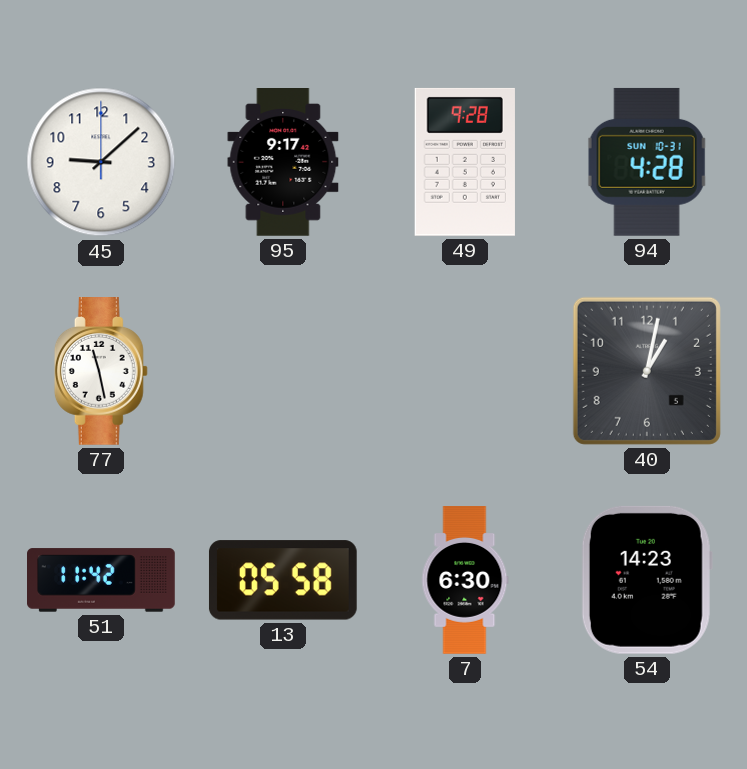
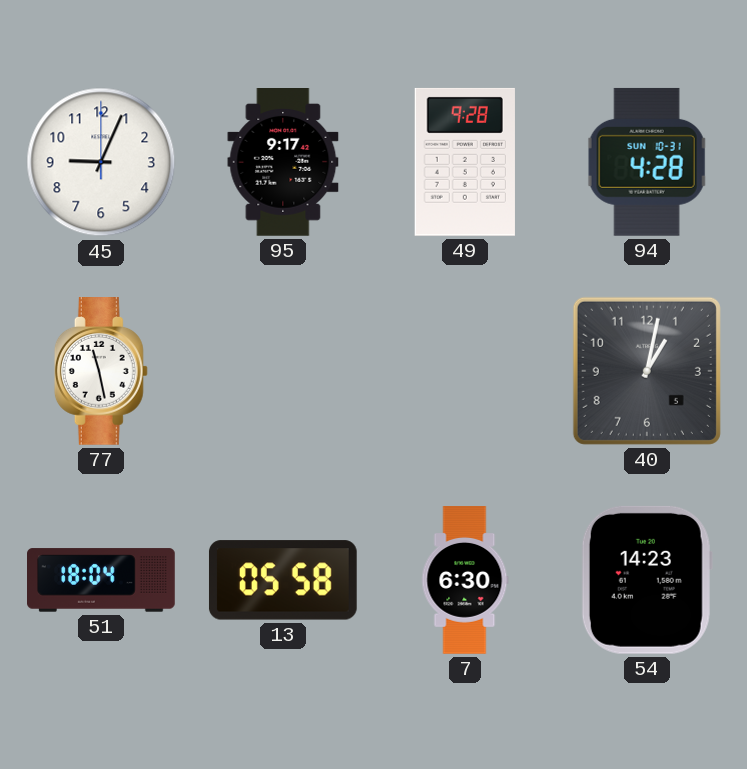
45: 9:08 -> 9:04
51: 11:42 -> 18:04
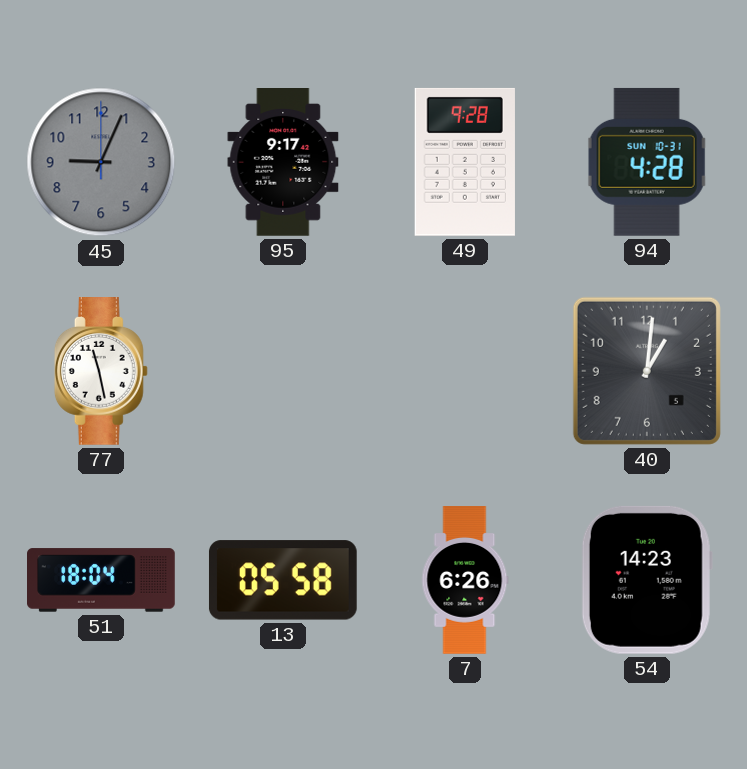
45 dial: white -> grey
40: 1:02 -> 1:01
7: 6:30 -> 6:26
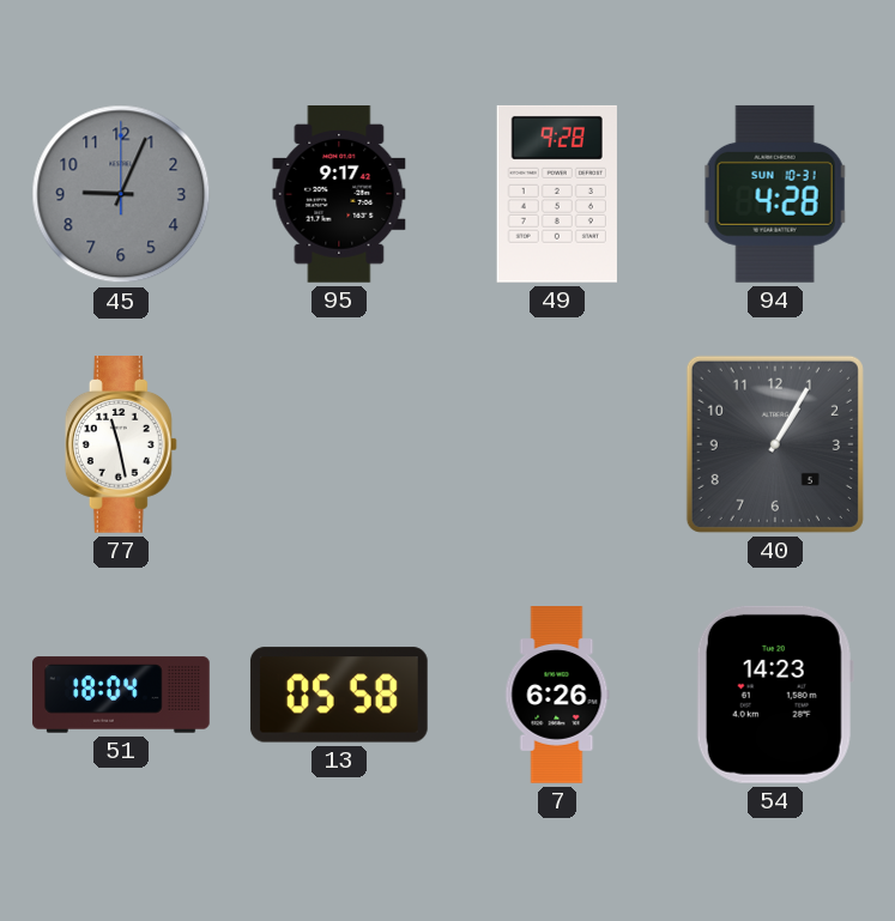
40: 1:01 -> 1:05
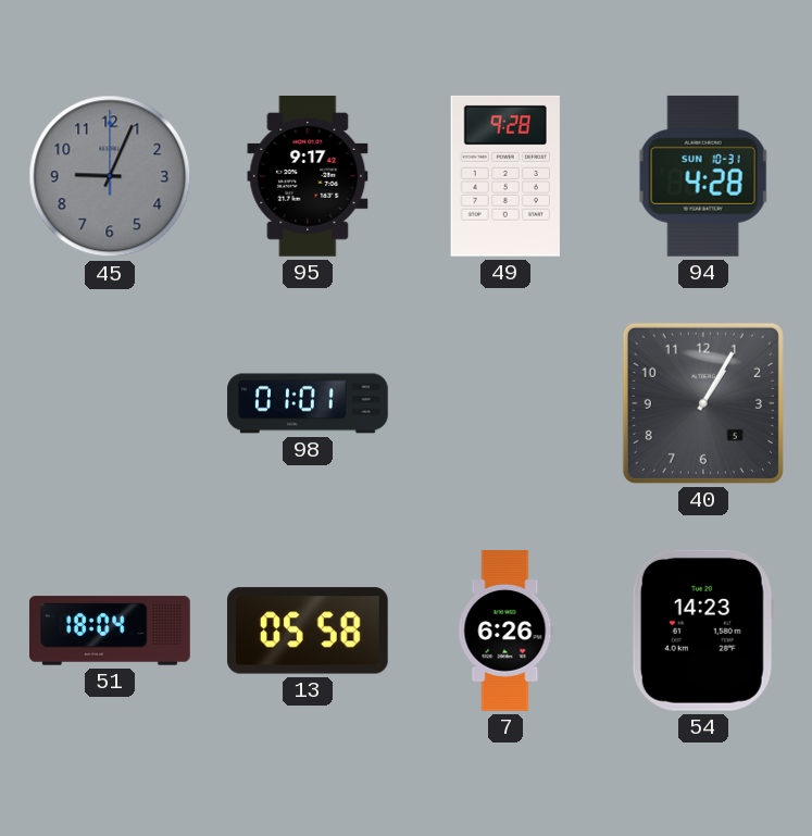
77: 11:28 -> none
98: none -> 01:01
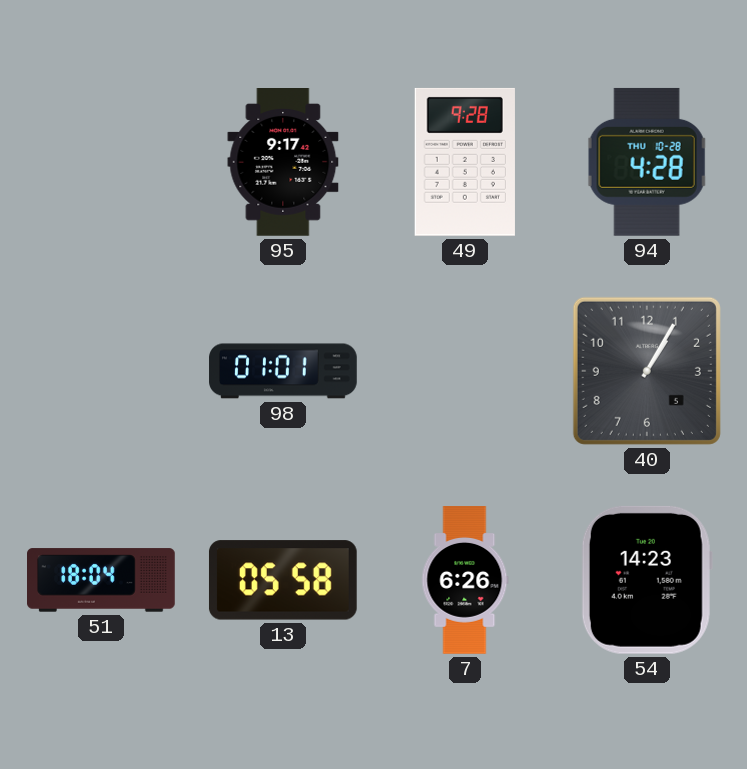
45: 9:04 -> none
94 date: SUN 10-31 -> THU 10-28
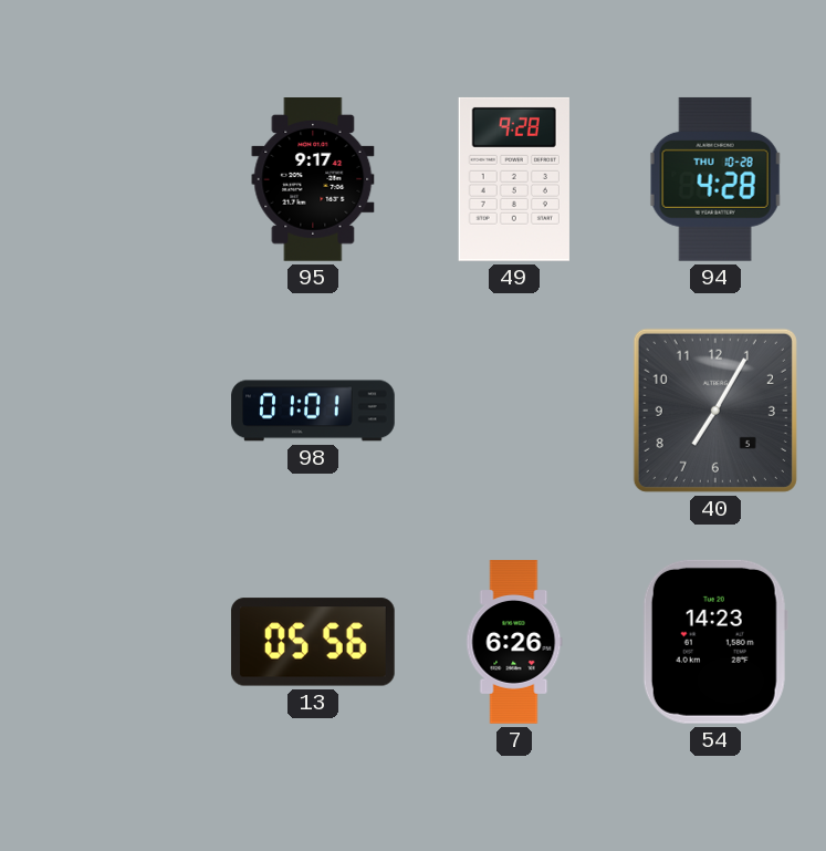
40: 1:05 -> 7:05
51: 18:04 -> none
13: 05:58 -> 05:56
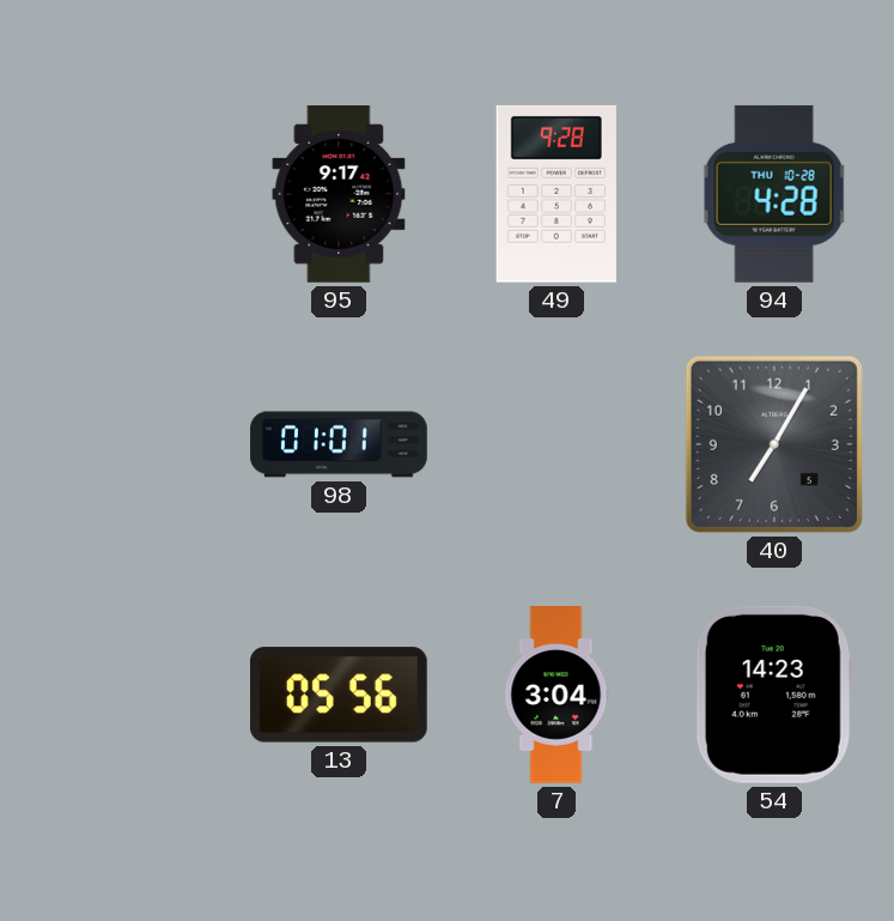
7: 6:26 -> 3:04
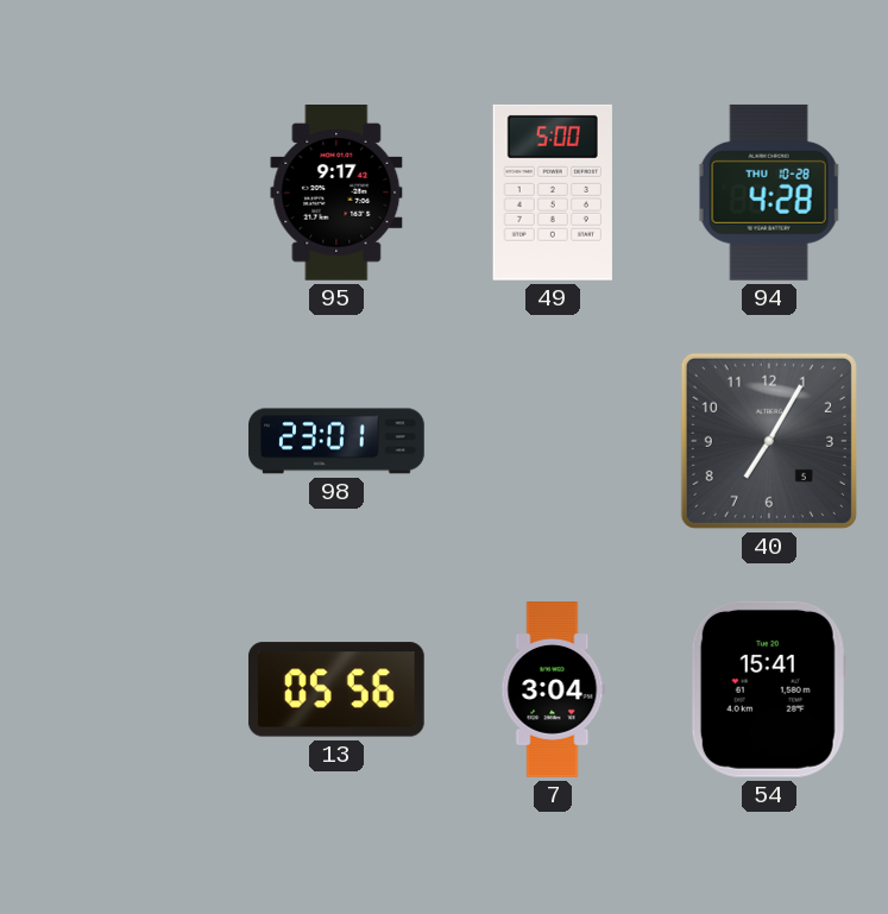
49: 9:28 -> 5:00
98: 01:01 -> 23:01
54: 14:23 -> 15:41
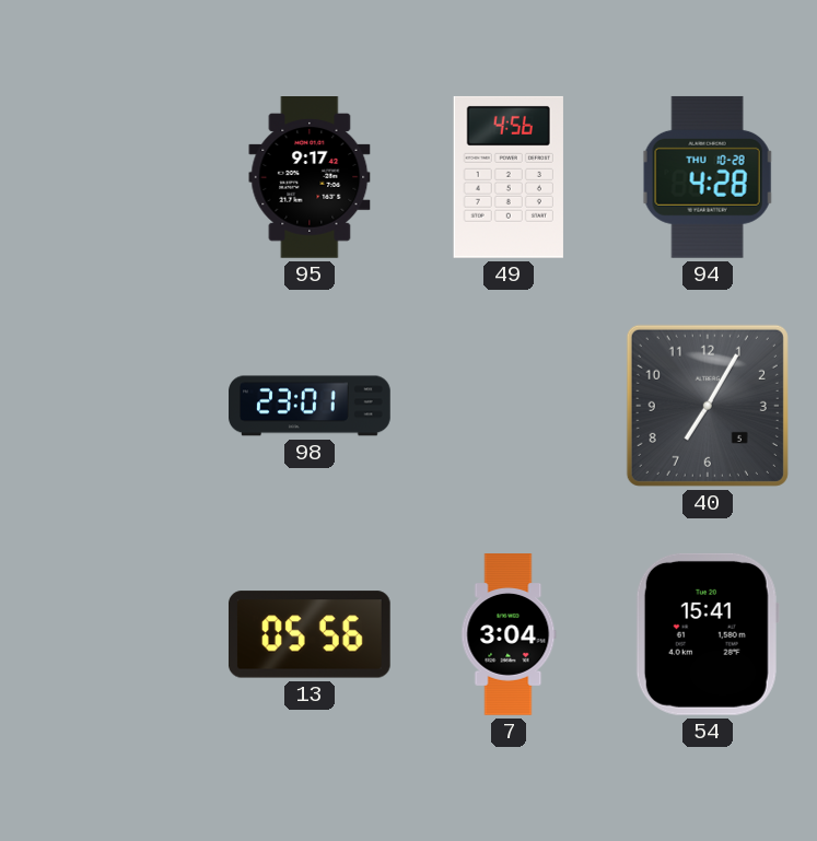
49: 5:00 -> 4:56
